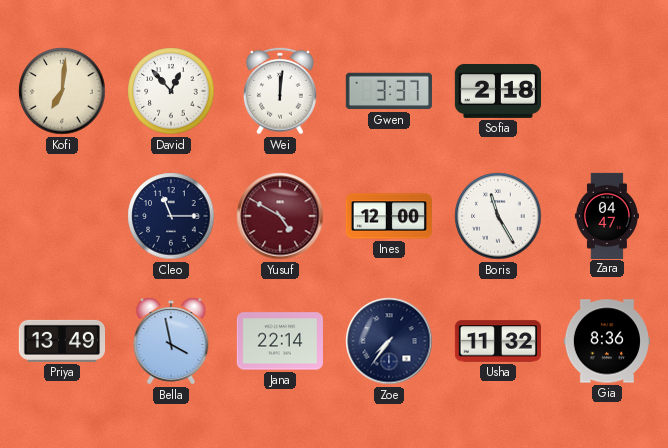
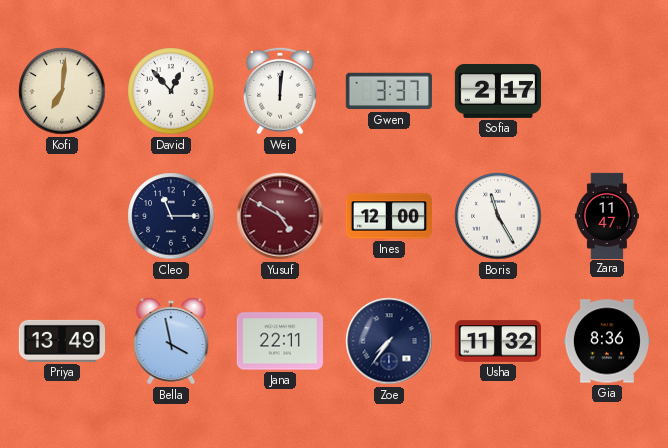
Sofia: 2:18 -> 2:17
Zara: 04:47 -> 11:47
Jana: 22:14 -> 22:11
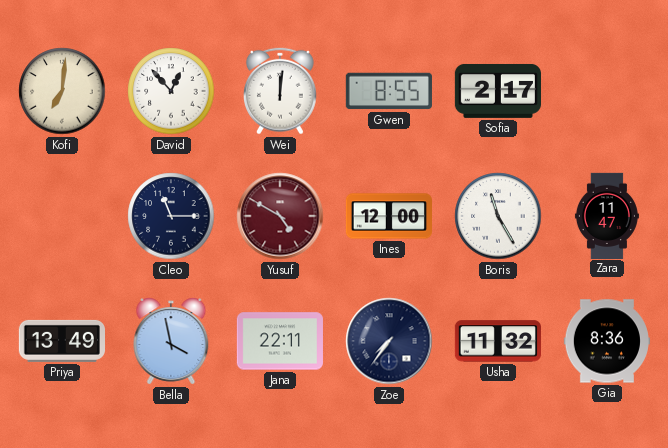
Gwen: 3:37 -> 8:55
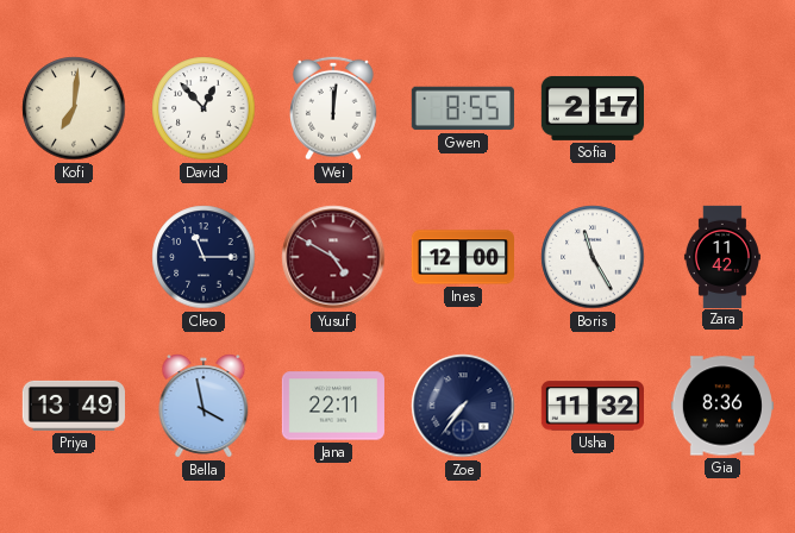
Zara: 11:47 -> 11:42
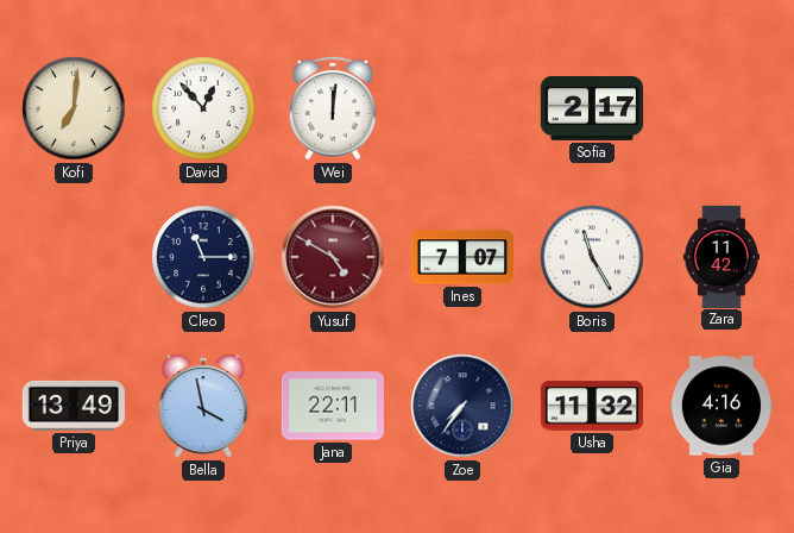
Gwen: 8:55 -> none
Ines: 12:00 -> 7:07
Gia: 8:36 -> 4:16
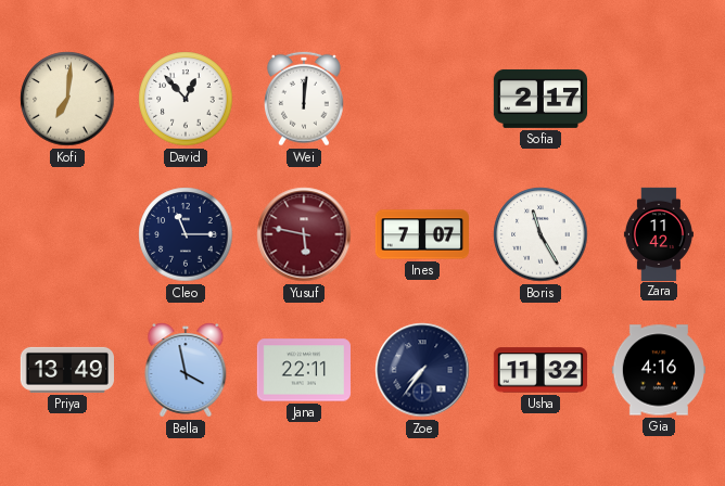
Yusuf: 4:50 -> 5:47
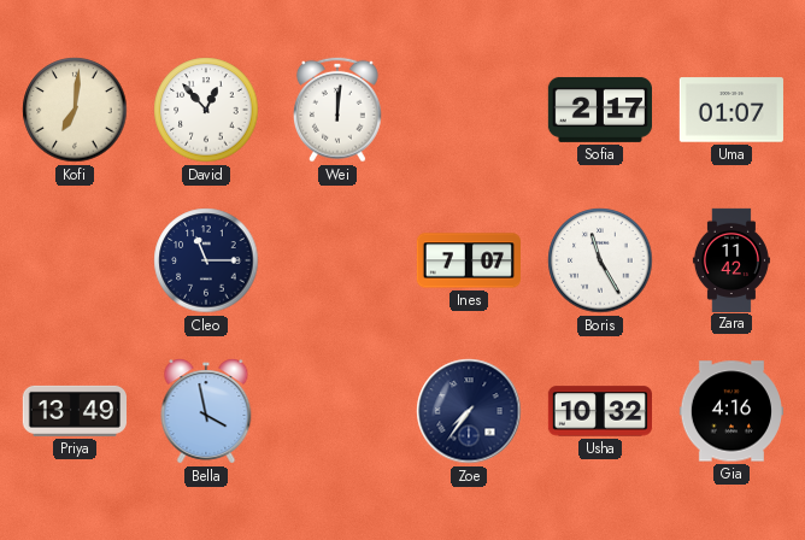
Uma: none -> 01:07
Yusuf: 5:47 -> none
Jana: 22:11 -> none
Usha: 11:32 -> 10:32
